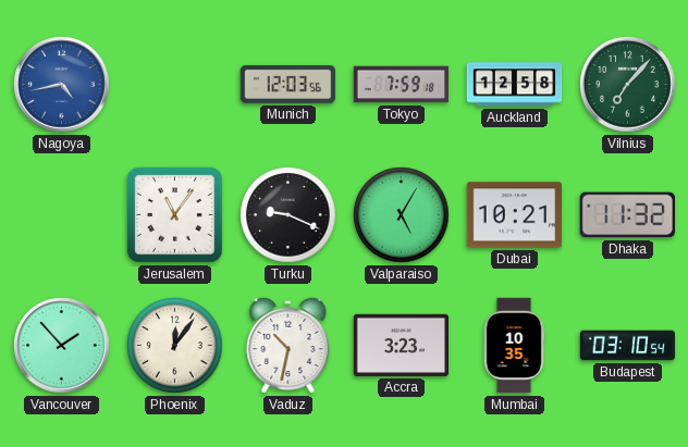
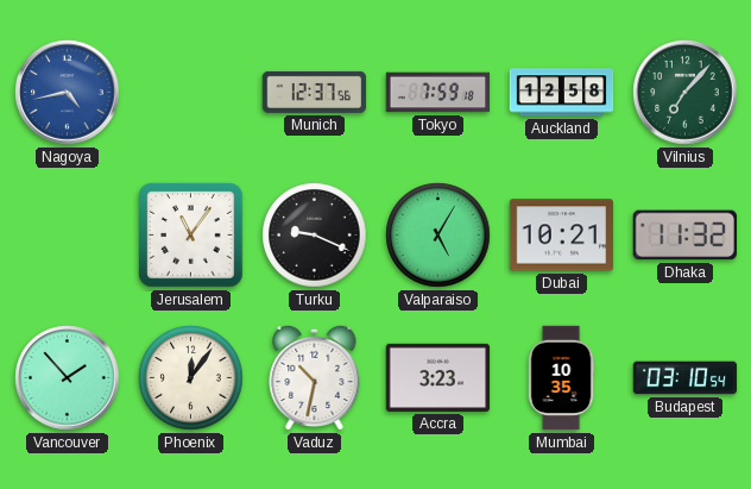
Munich: 12:03 -> 12:37
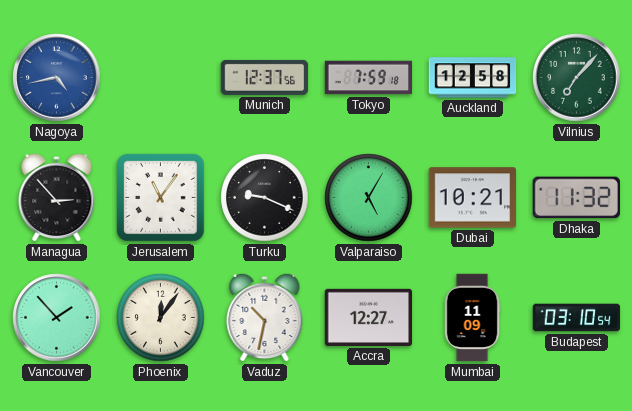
Managua: none -> 2:53
Accra: 3:23 -> 12:27
Mumbai: 10:35 -> 11:09
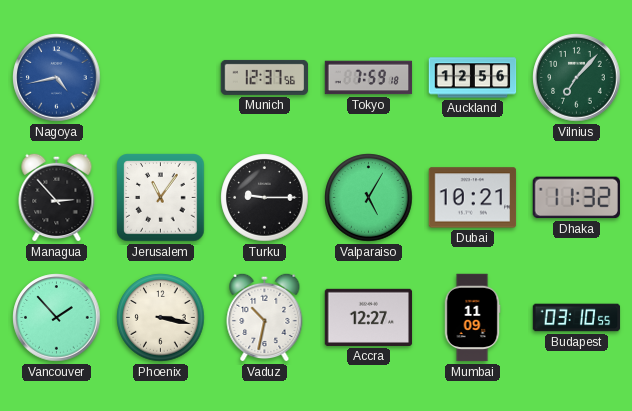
Auckland: 12:58 -> 12:56
Turku: 9:19 -> 9:15
Phoenix: 12:06 -> 3:17
Budapest: 03:10:54 -> 03:10:55
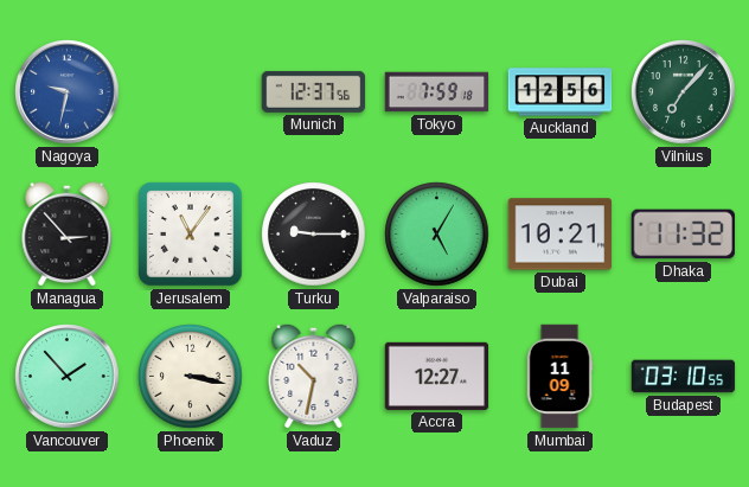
Nagoya: 4:43 -> 9:32
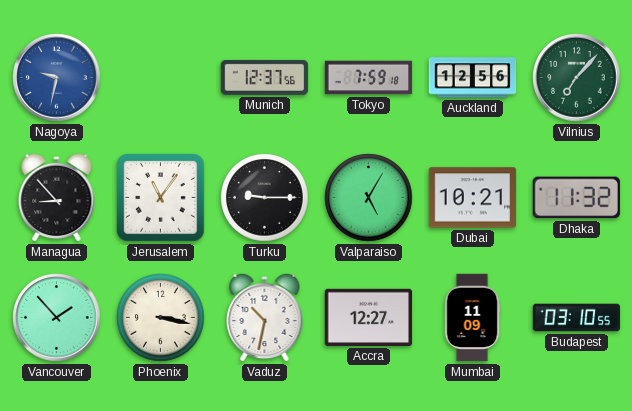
Managua: 2:53 -> 8:53
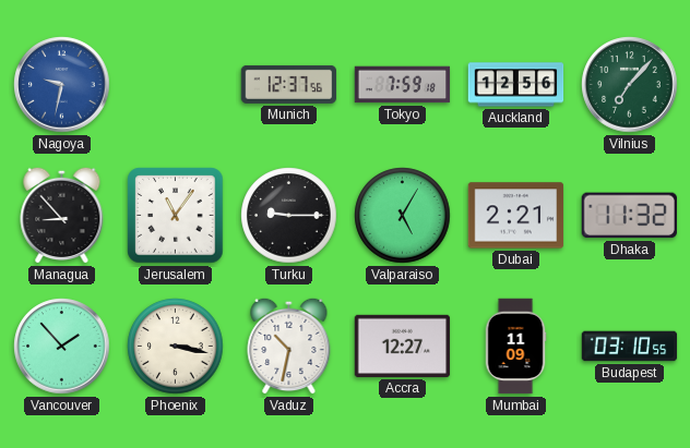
Dubai: 10:21 -> 2:21
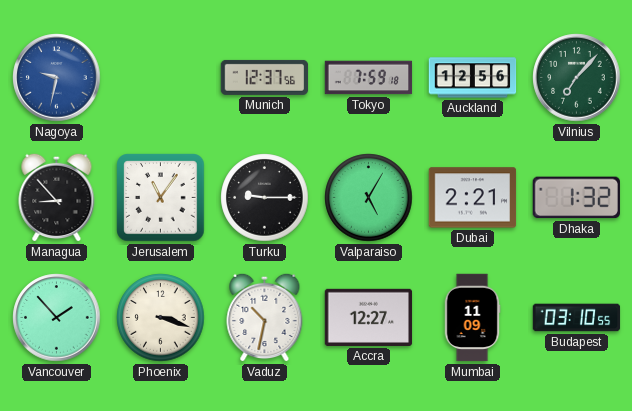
Dhaka: 11:32 -> 1:32
Phoenix: 3:17 -> 3:18
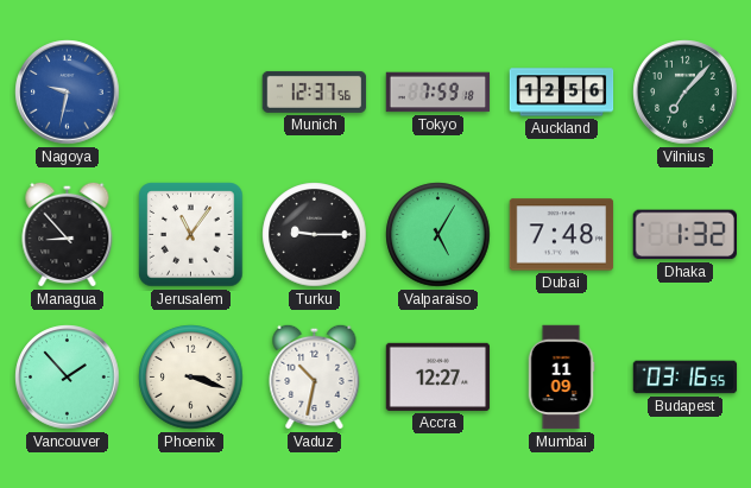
Dubai: 2:21 -> 7:48
Budapest: 03:10 -> 03:16
